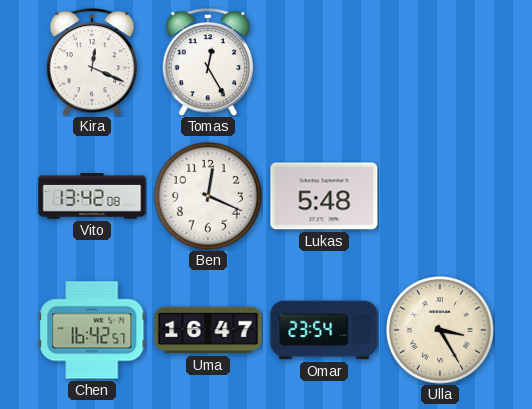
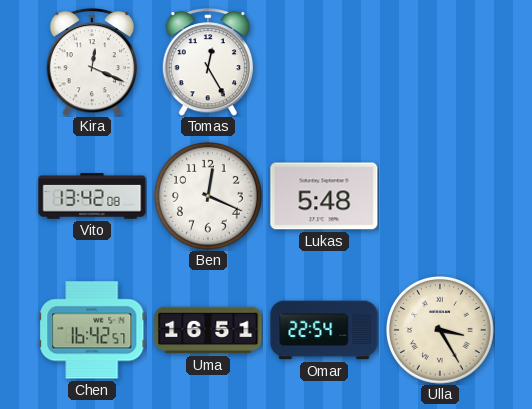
Uma: 16:47 -> 16:51
Omar: 23:54 -> 22:54
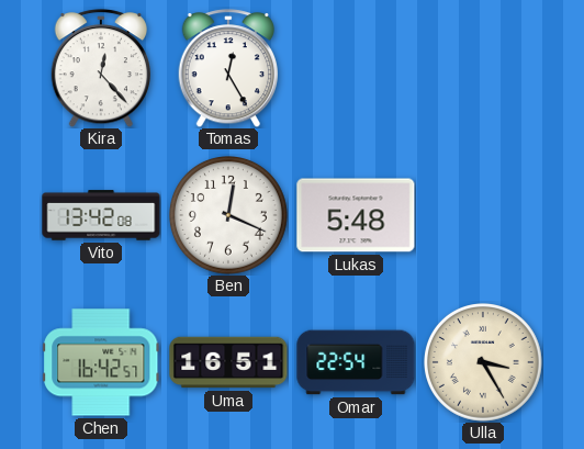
Kira: 12:19 -> 12:23
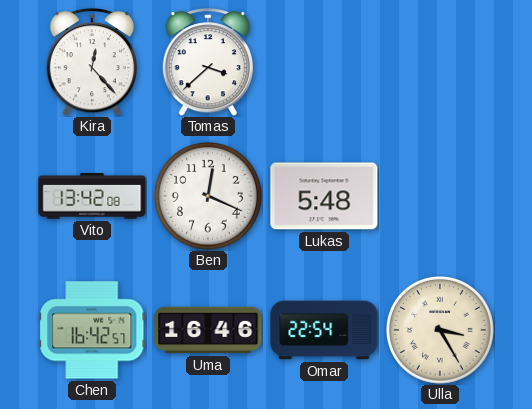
Tomas: 12:25 -> 3:38
Uma: 16:51 -> 16:46
